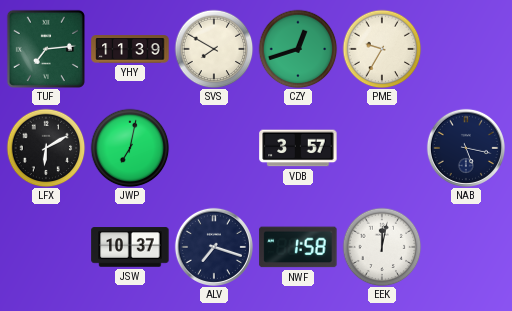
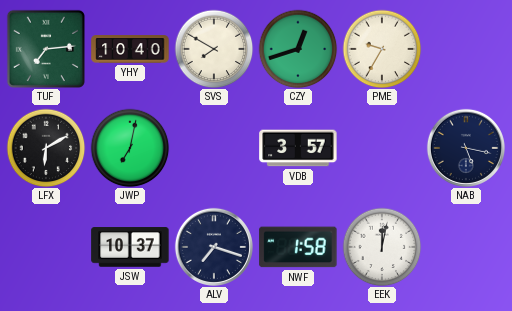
YHY: 11:39 -> 10:40
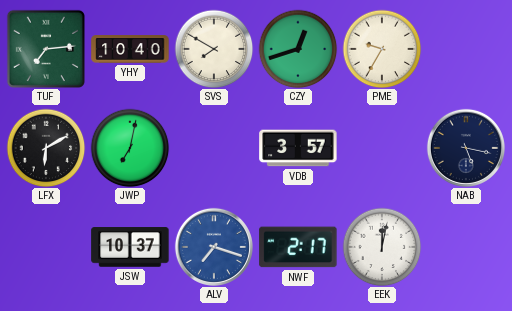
ALV dial: navy -> blue
NWF: 1:58 -> 2:17
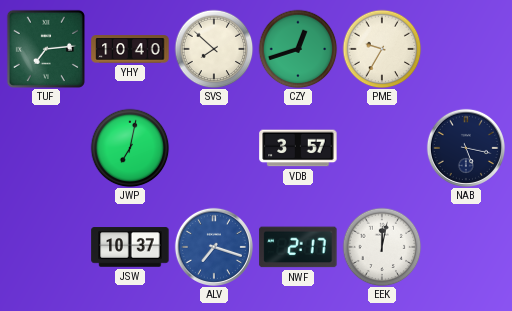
SVS: 7:50 -> 7:52
LFX: 6:10 -> none
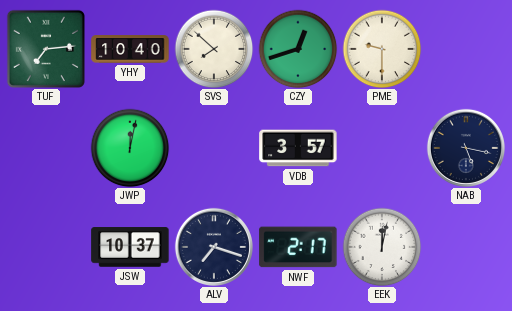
PME: 9:35 -> 9:30
JWP: 7:02 -> 12:02
ALV dial: blue -> navy
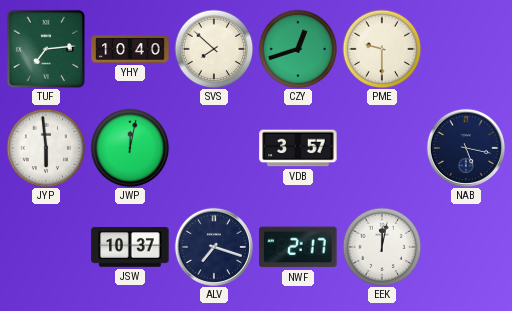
JYP: none -> 5:59
